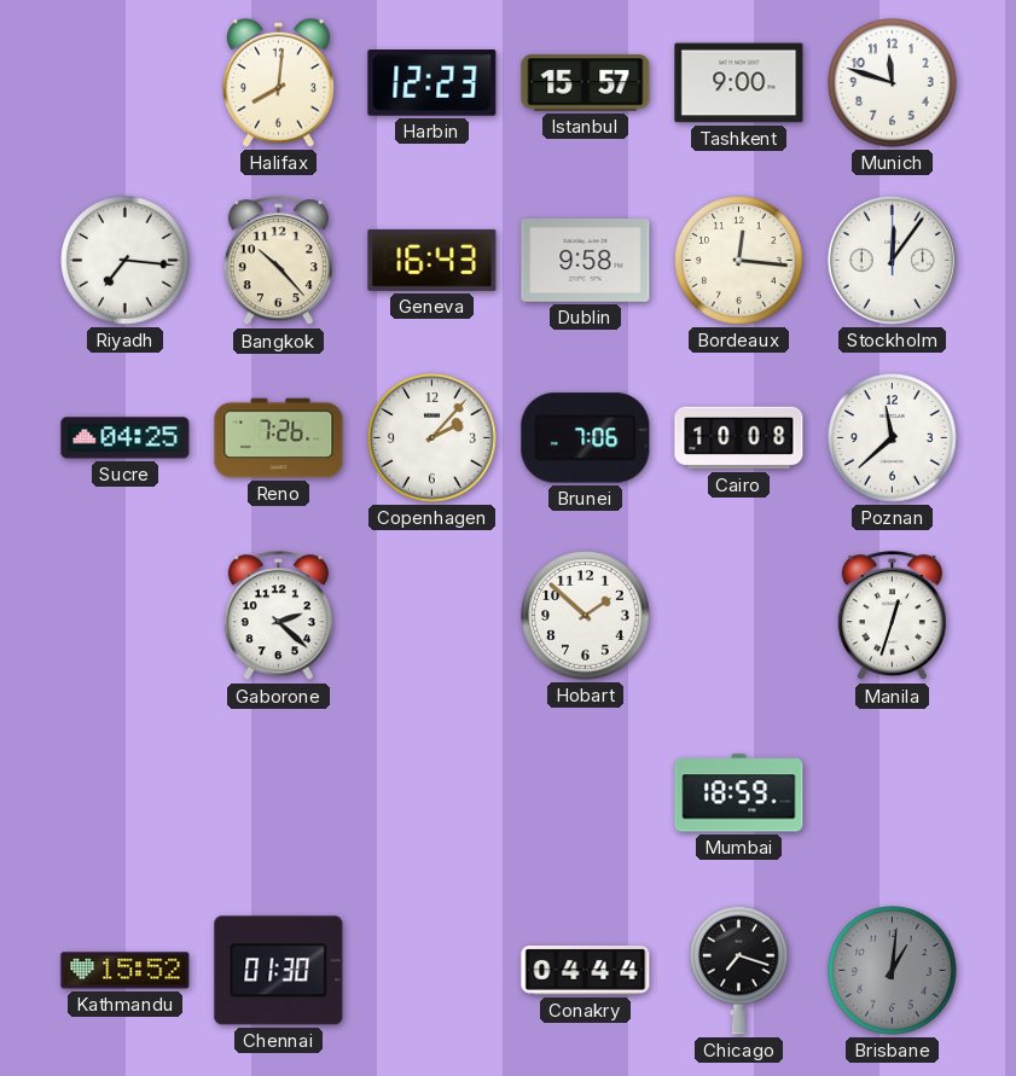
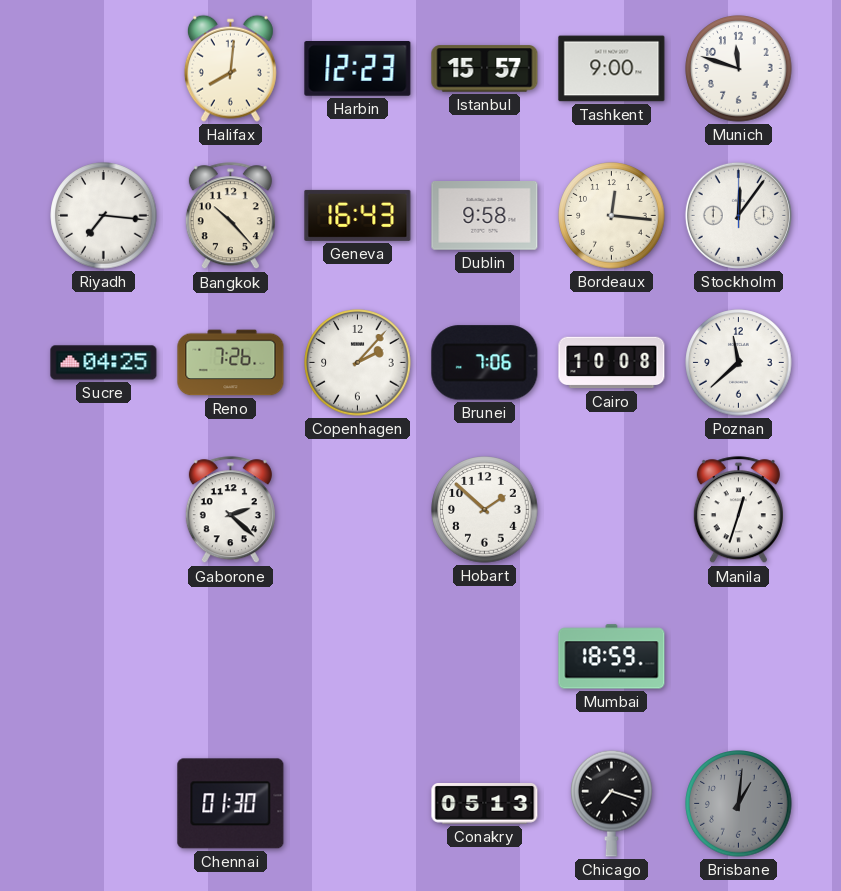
Kathmandu: 15:52 -> none
Conakry: 04:44 -> 05:13
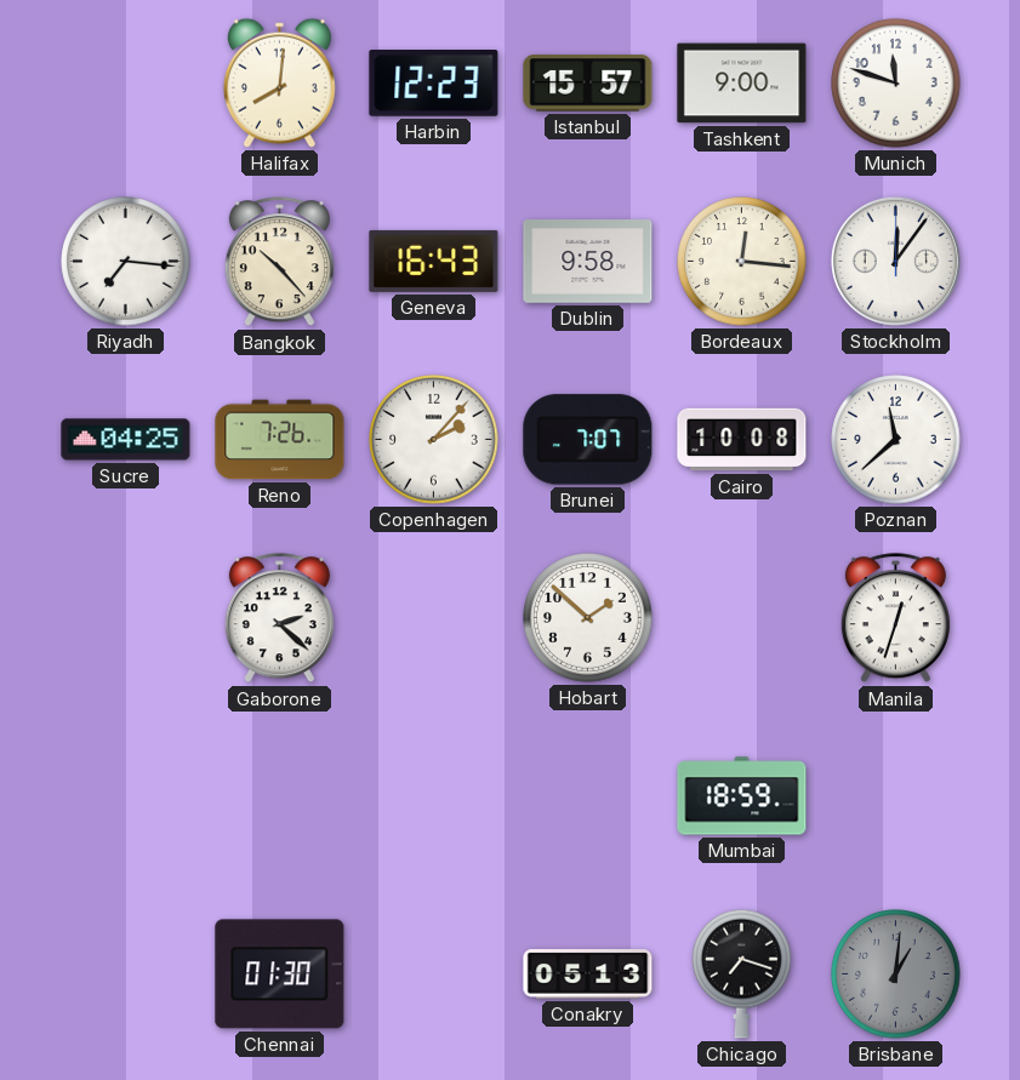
Brunei: 7:06 -> 7:07
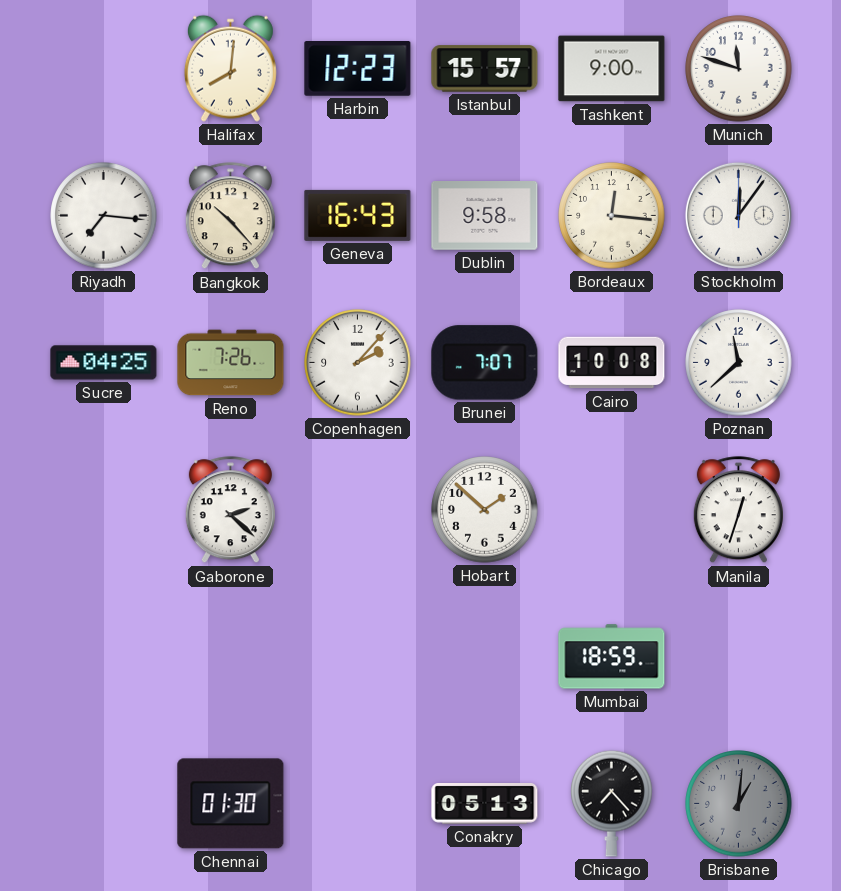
Chicago: 7:18 -> 7:23
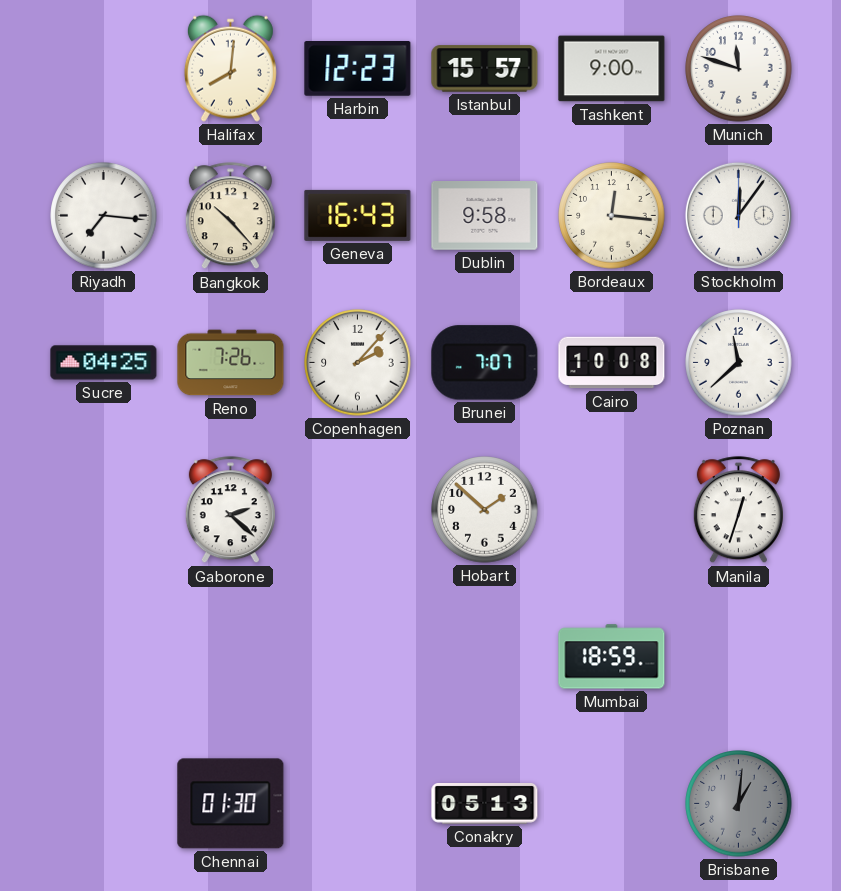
Chicago: 7:23 -> none
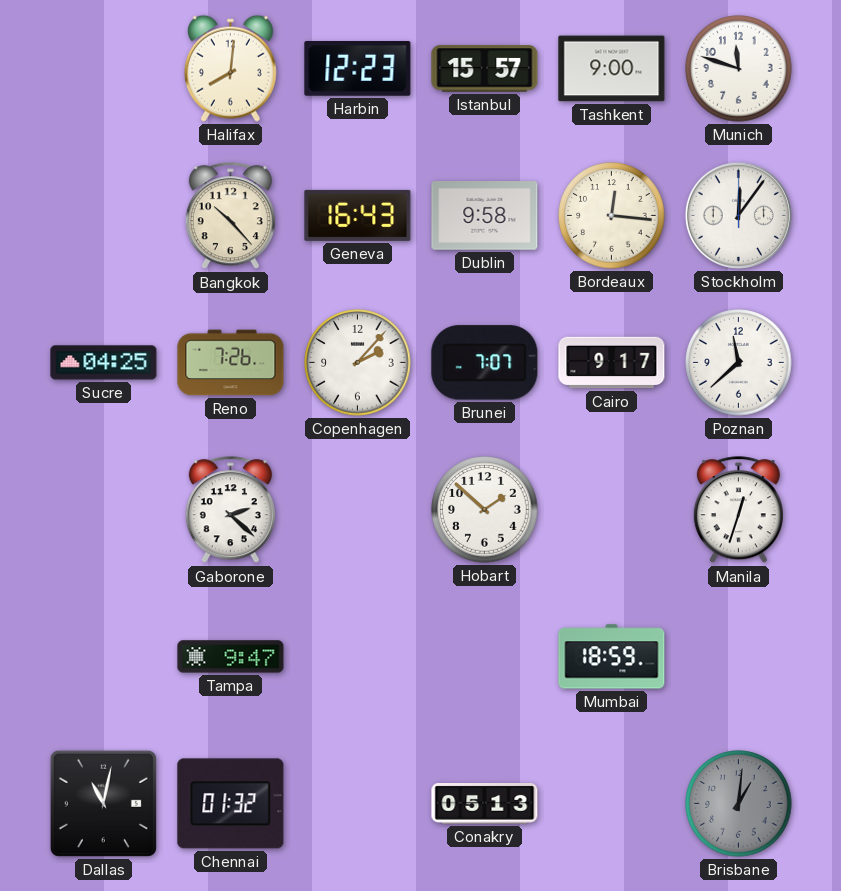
Riyadh: 7:16 -> none
Cairo: 10:08 -> 9:17
Tampa: none -> 9:47
Dallas: none -> 11:02
Chennai: 01:30 -> 01:32
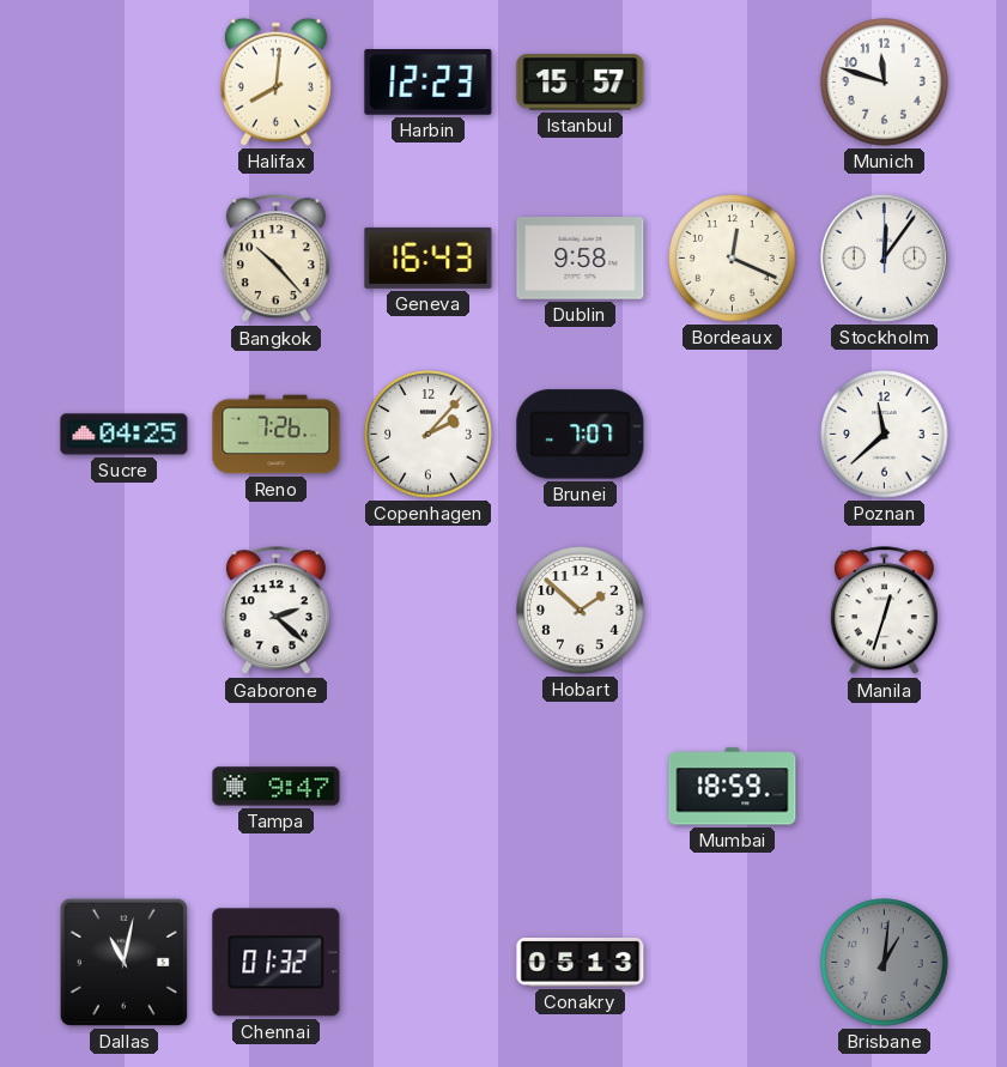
Tashkent: 9:00 -> none
Bordeaux: 12:16 -> 12:19
Cairo: 9:17 -> none
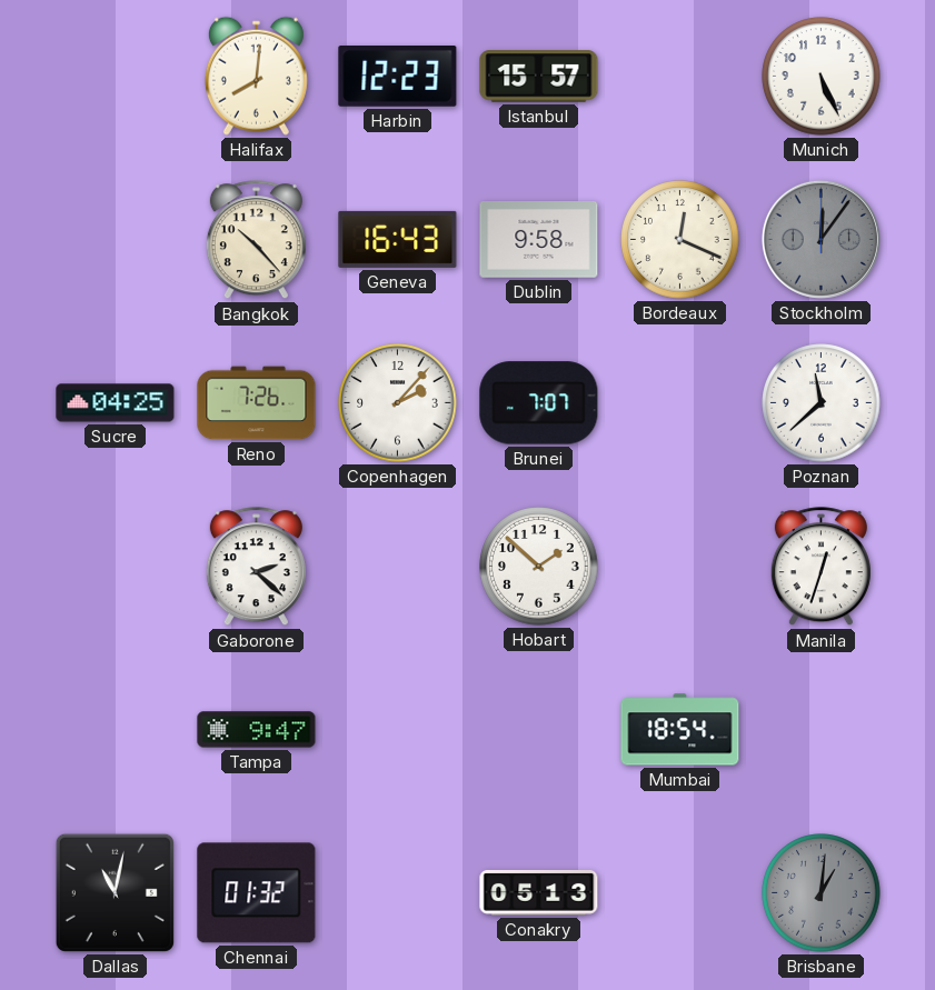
Munich: 11:48 -> 5:26
Stockholm dial: white -> grey
Mumbai: 18:59 -> 18:54
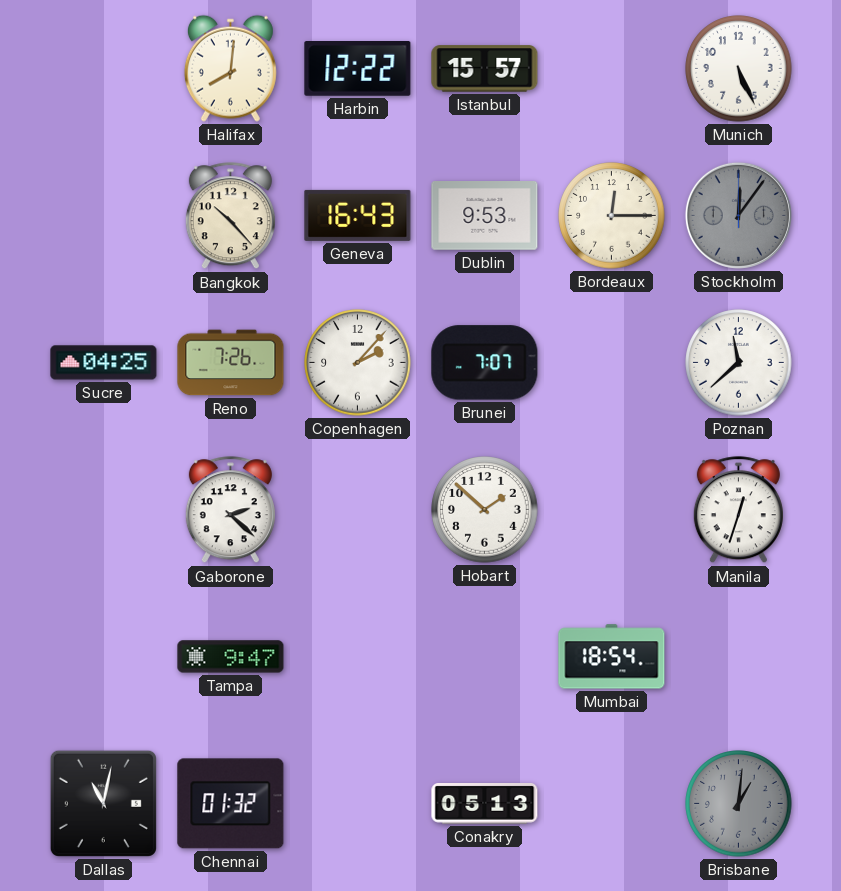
Harbin: 12:23 -> 12:22
Dublin: 9:58 -> 9:53
Bordeaux: 12:19 -> 12:15
